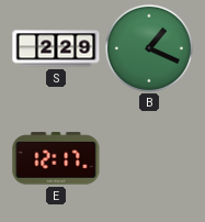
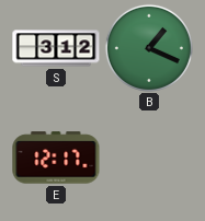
S: 2:29 -> 3:12
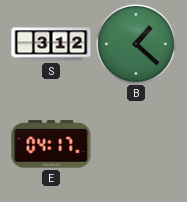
B: 1:19 -> 1:22
E: 12:17 -> 04:17
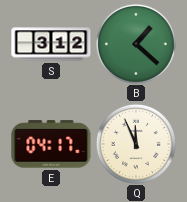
Q: none -> 11:56
